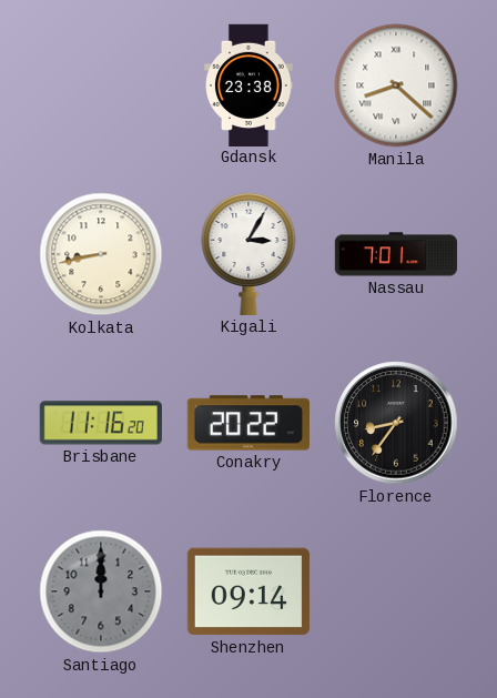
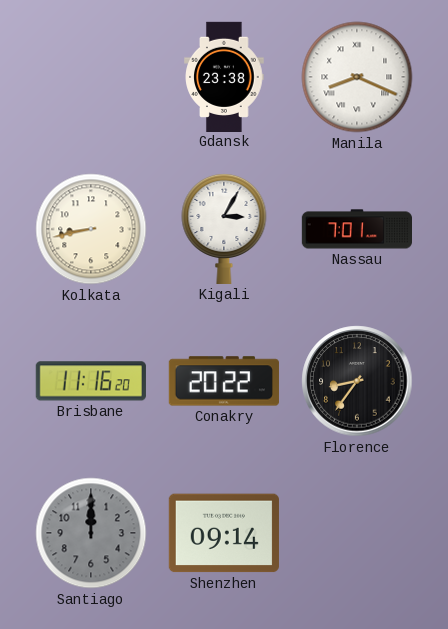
Manila: 8:22 -> 8:19
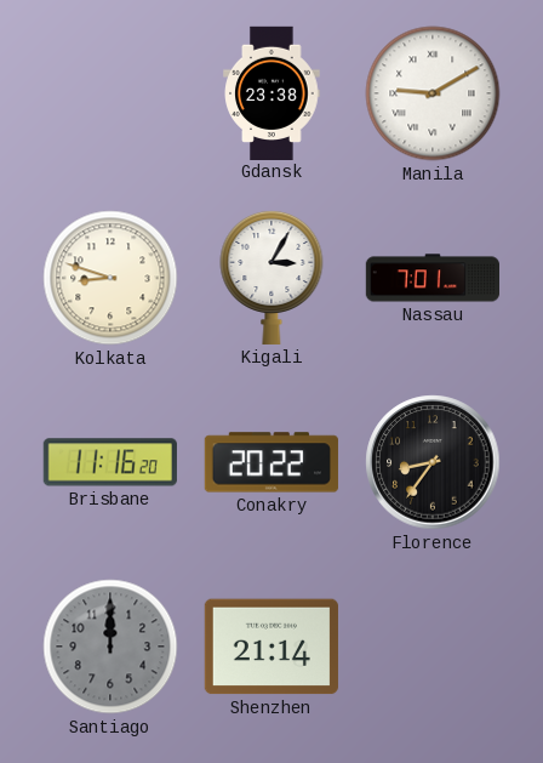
Manila: 8:19 -> 9:10
Kolkata: 8:43 -> 8:48
Shenzhen: 09:14 -> 21:14
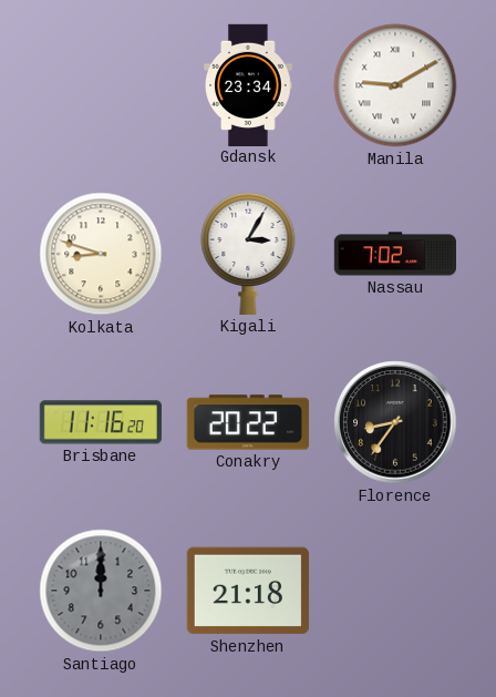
Gdansk: 23:38 -> 23:34
Nassau: 7:01 -> 7:02
Shenzhen: 21:14 -> 21:18
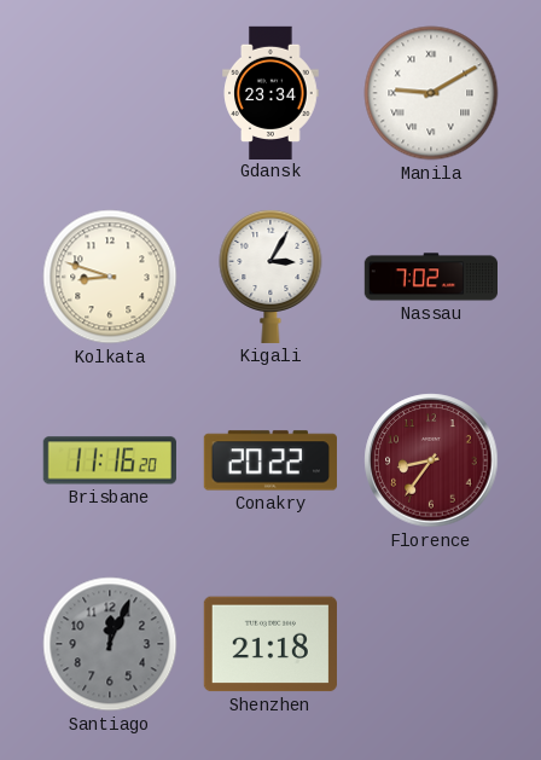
Florence dial: black -> burgundy
Santiago: 12:00 -> 12:04
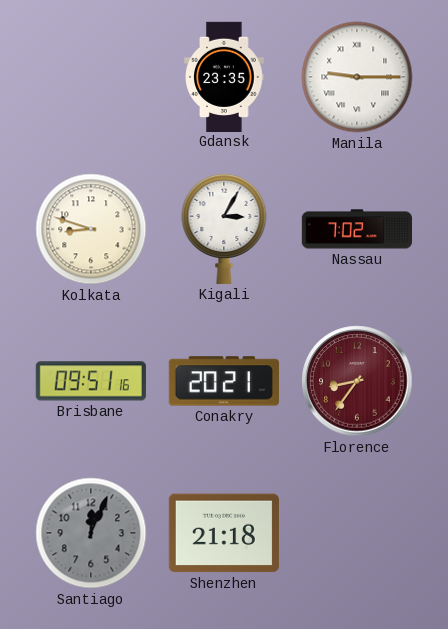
Gdansk: 23:34 -> 23:35
Manila: 9:10 -> 9:15
Brisbane: 11:16 -> 09:51
Conakry: 20:22 -> 20:21
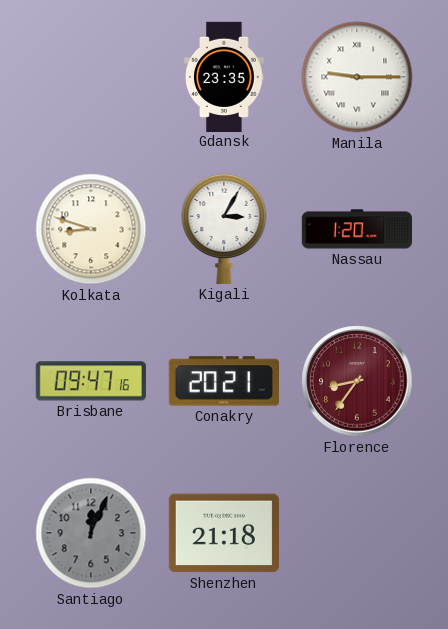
Nassau: 7:02 -> 1:20
Brisbane: 09:51 -> 09:47
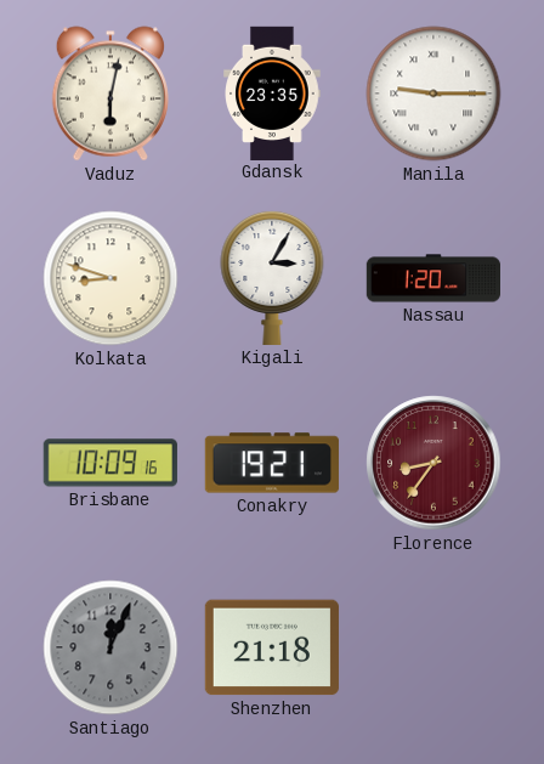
Vaduz: none -> 6:02
Brisbane: 09:47 -> 10:09
Conakry: 20:21 -> 19:21
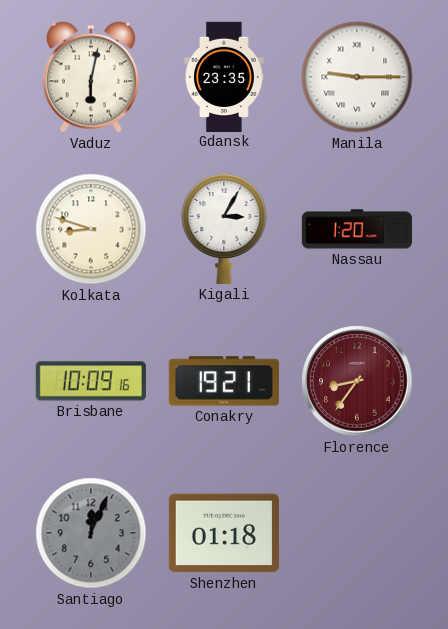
Shenzhen: 21:18 -> 01:18
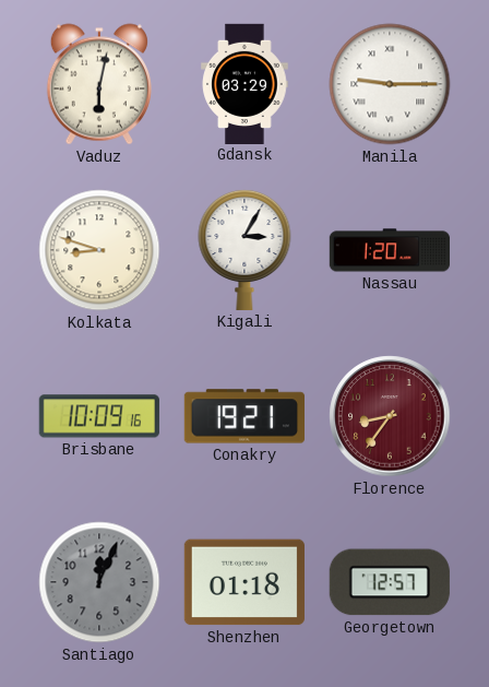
Gdansk: 23:35 -> 03:29
Georgetown: none -> 12:57
